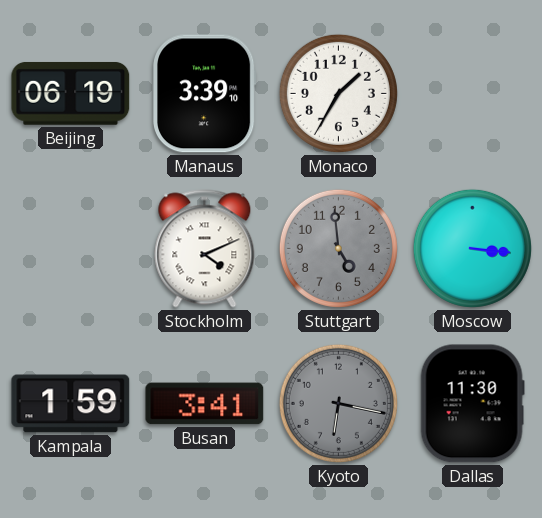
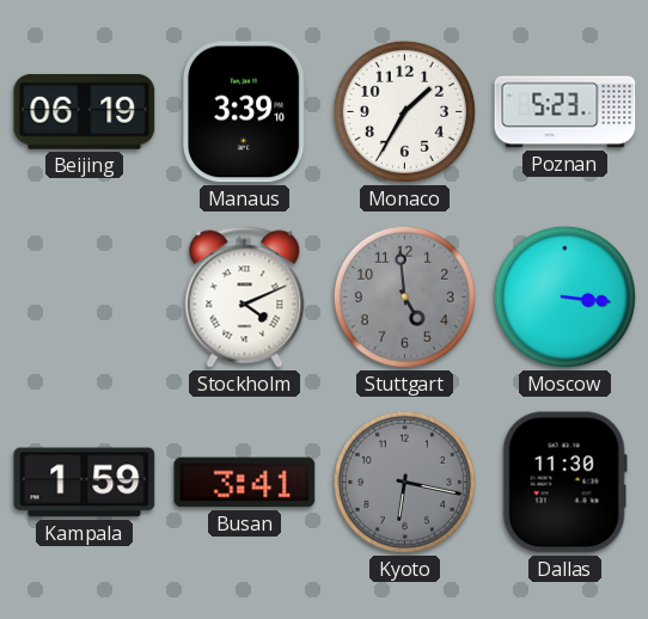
Poznan: none -> 5:23
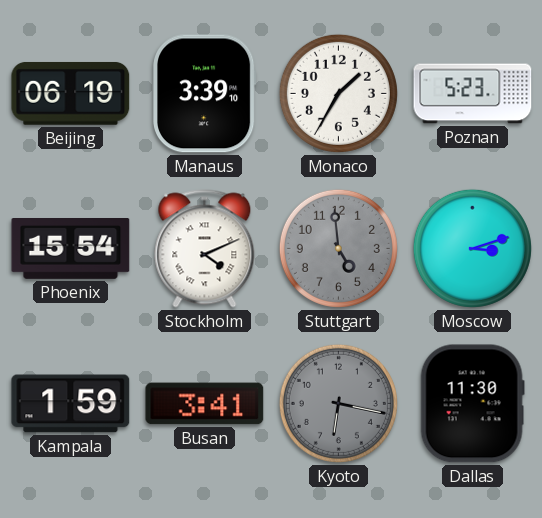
Phoenix: none -> 15:54
Moscow: 3:16 -> 3:12
